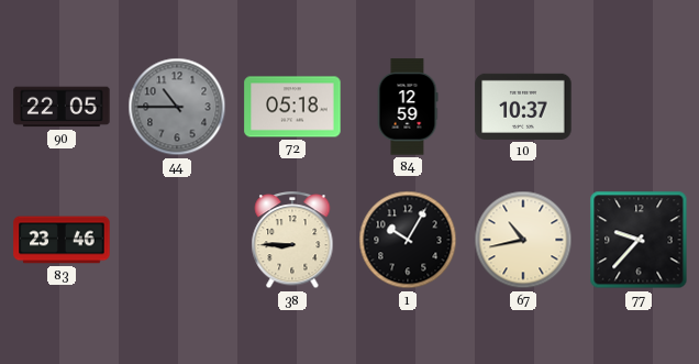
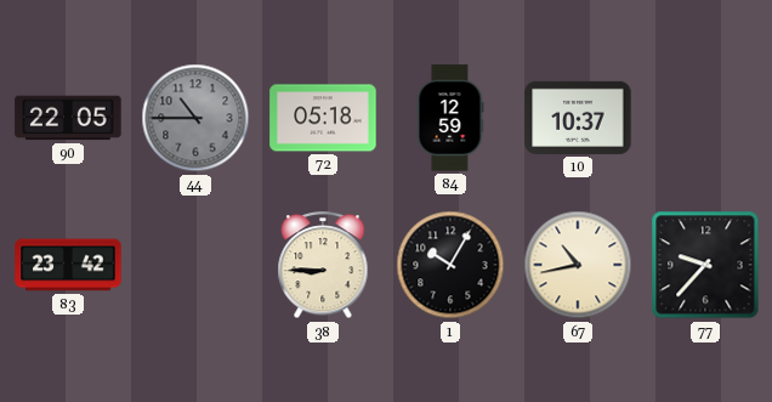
83: 23:46 -> 23:42
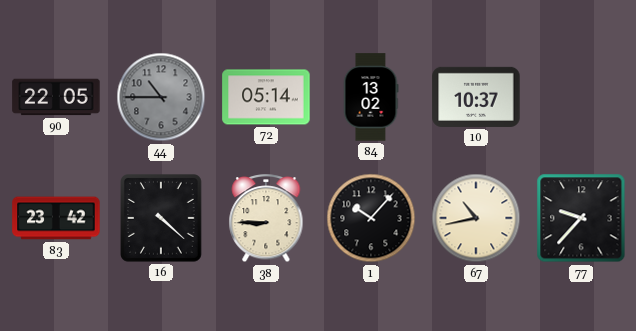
72: 05:18 -> 05:14
84: 12:59 -> 13:02
16: none -> 4:22
1: 10:05 -> 10:07
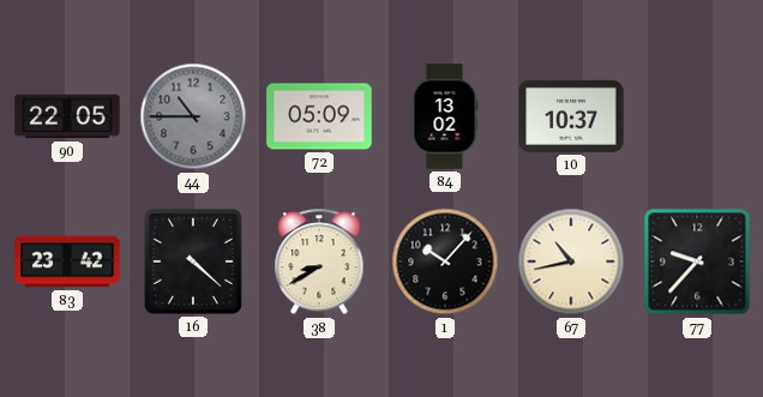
72: 05:14 -> 05:09
38: 8:45 -> 8:40
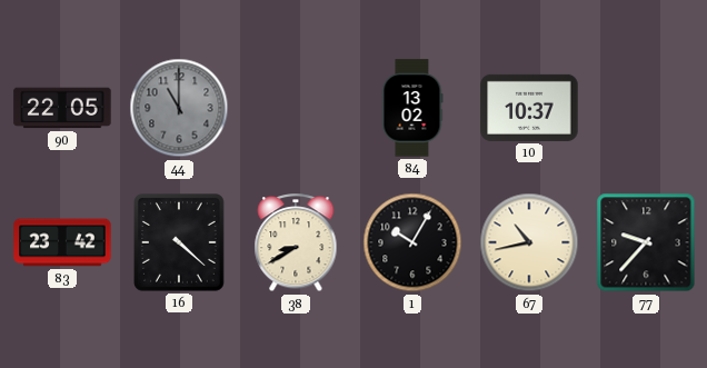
44: 10:45 -> 11:00
72: 05:09 -> none
1: 10:07 -> 10:05
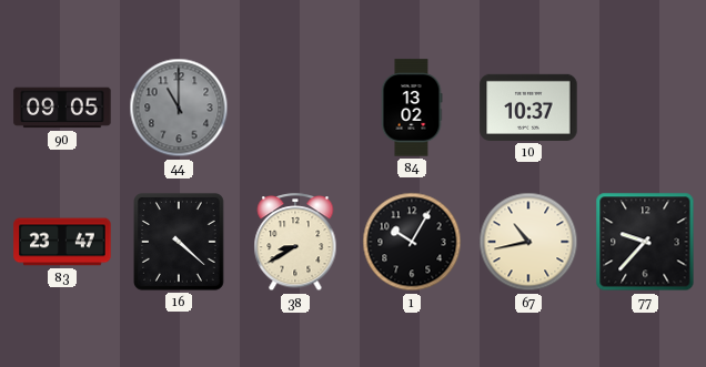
90: 22:05 -> 09:05
83: 23:42 -> 23:47
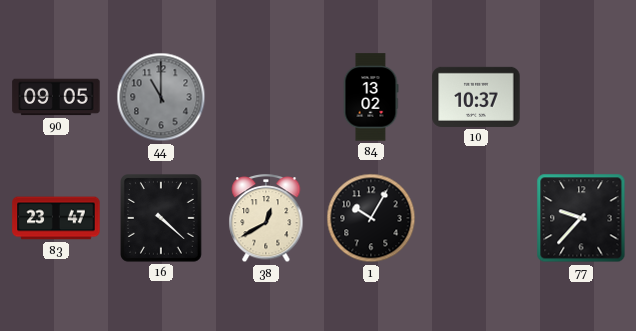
38: 8:40 -> 12:40
67: 10:43 -> none
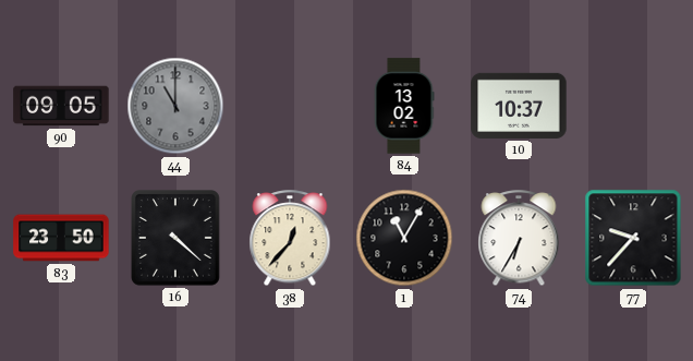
83: 23:47 -> 23:50
38: 12:40 -> 12:37
1: 10:05 -> 11:05
74: none -> 6:35
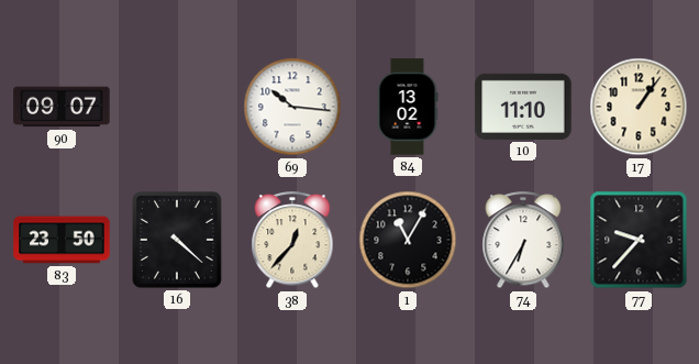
90: 09:05 -> 09:07
44: 11:00 -> none
69: none -> 10:16
10: 10:37 -> 11:10
17: none -> 1:06
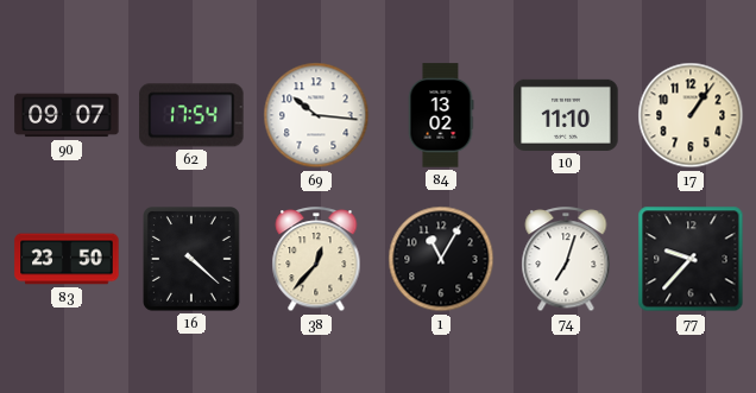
62: none -> 17:54
74: 6:35 -> 7:03
